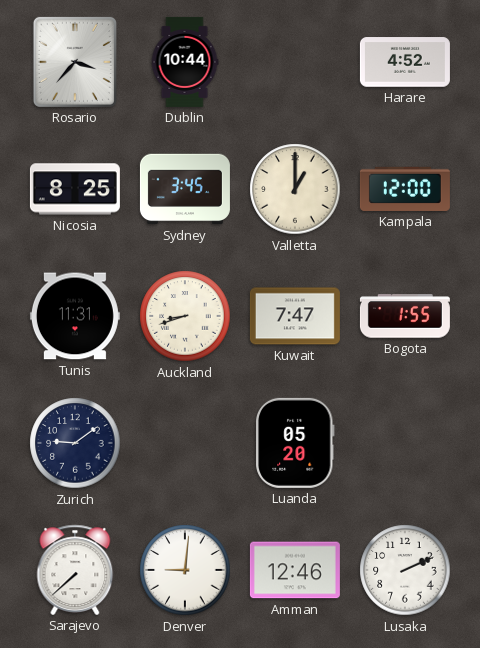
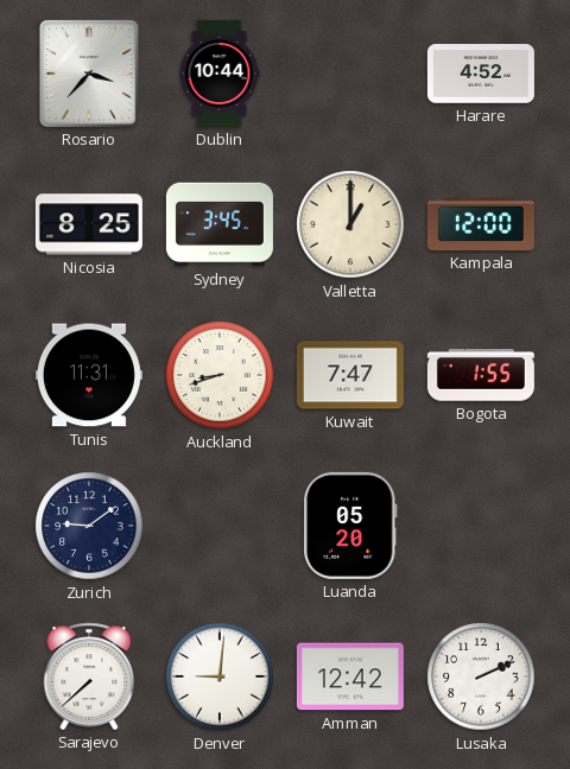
Amman: 12:46 -> 12:42
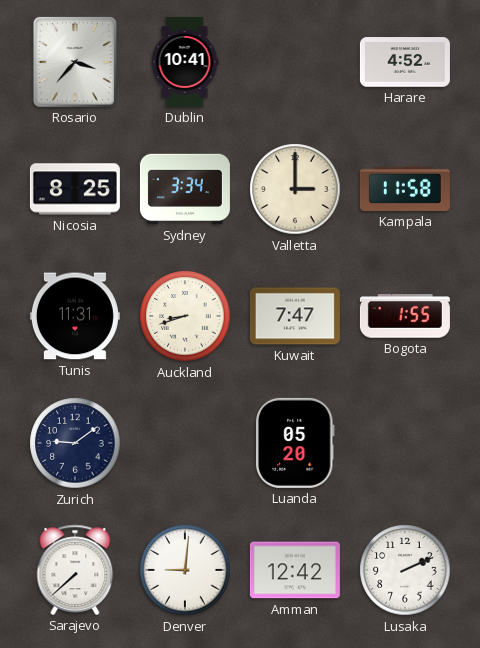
Dublin: 10:44 -> 10:41
Sydney: 3:45 -> 3:34
Valletta: 1:00 -> 3:00
Kampala: 12:00 -> 11:58
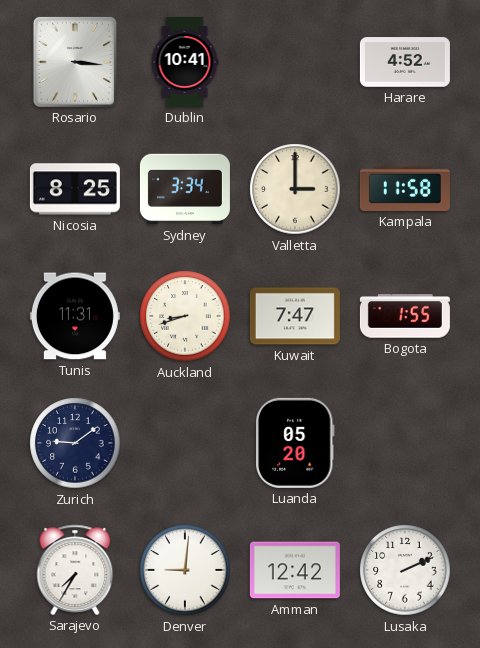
Rosario: 3:37 -> 3:16
Sarajevo: 7:38 -> 7:35
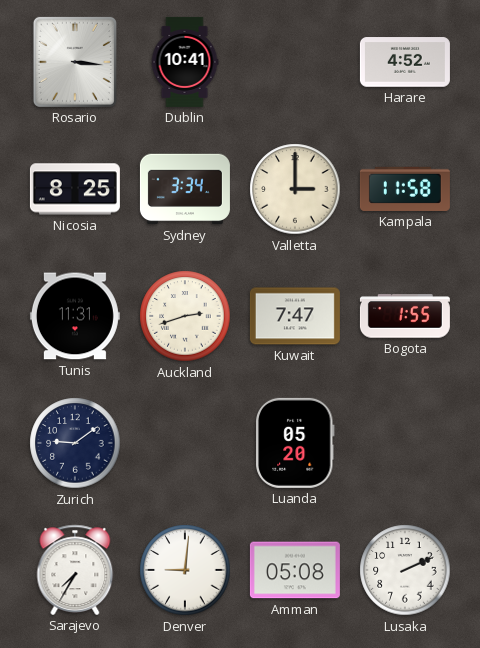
Auckland: 8:42 -> 2:42
Amman: 12:42 -> 05:08
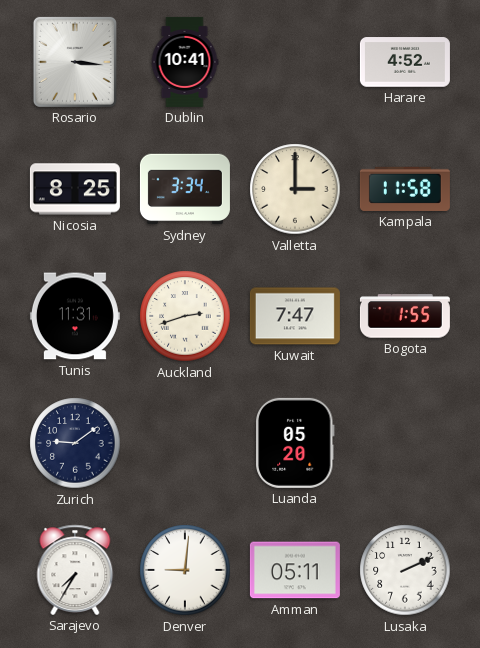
Amman: 05:08 -> 05:11
